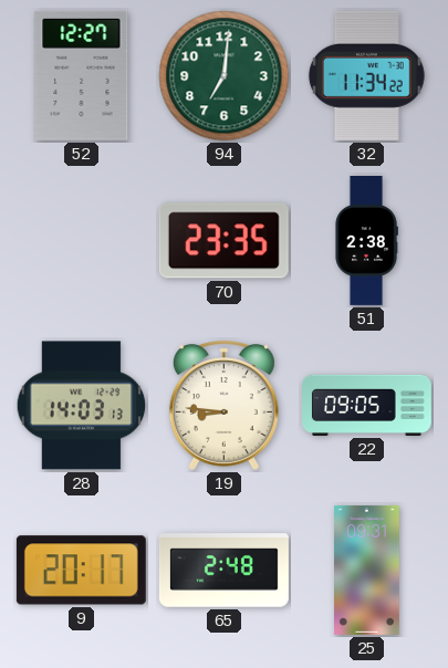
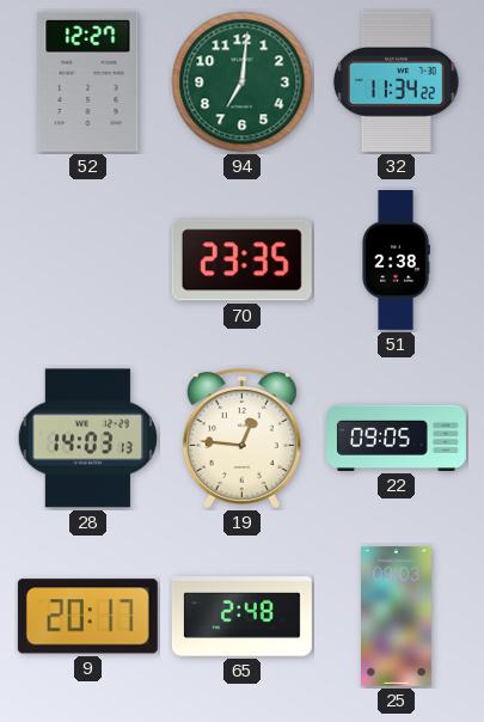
19: 8:46 -> 12:46
25: 09:31 -> 09:03
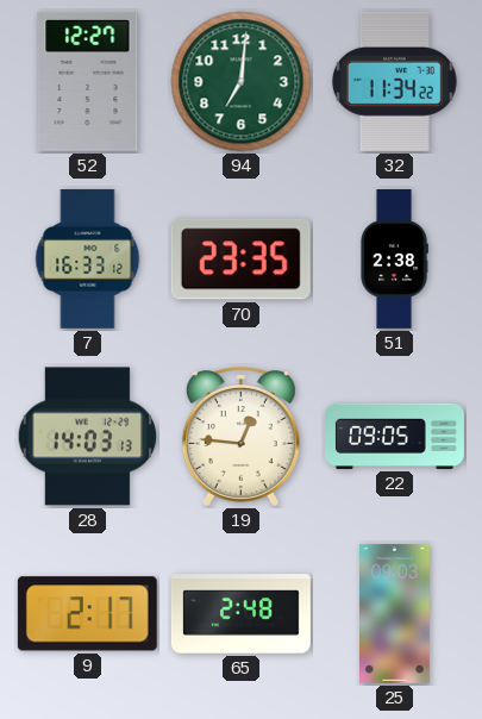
7: none -> 16:33
9: 20:17 -> 2:17
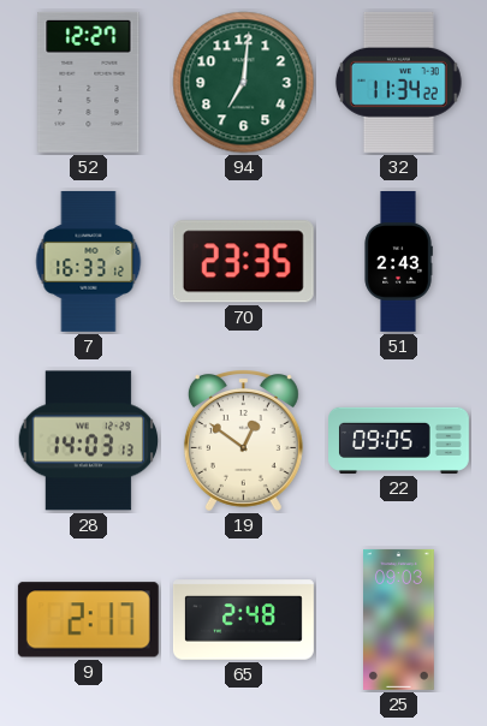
51: 2:38 -> 2:43
19: 12:46 -> 12:51
